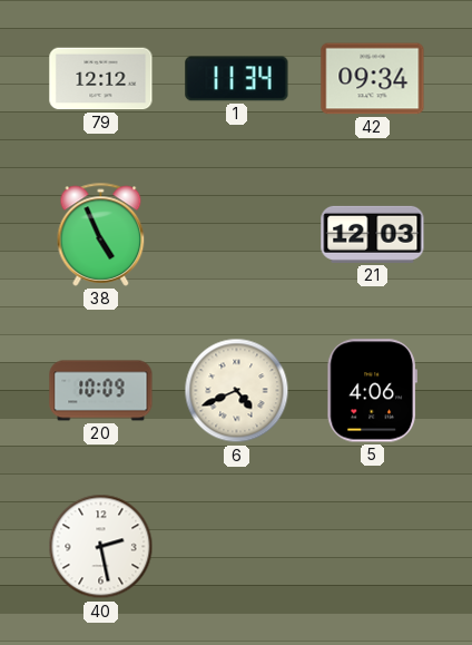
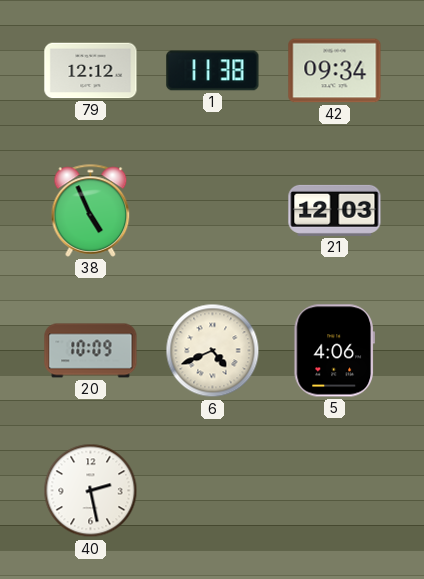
1: 11:34 -> 11:38
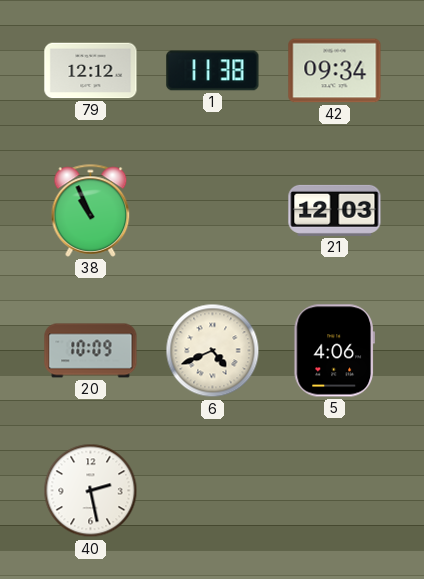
38: 4:56 -> 10:56
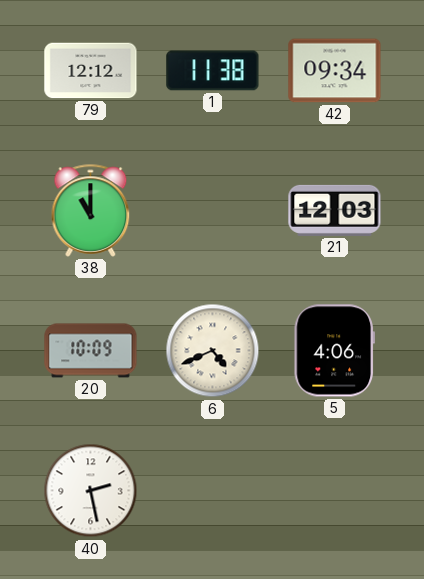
38: 10:56 -> 11:00
